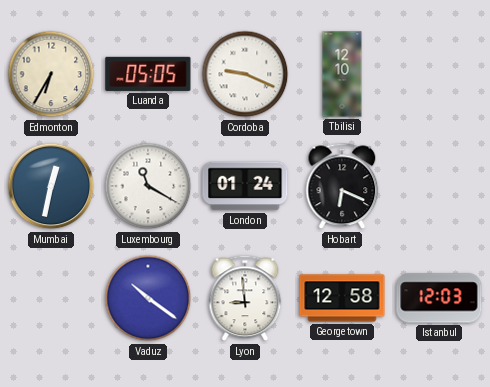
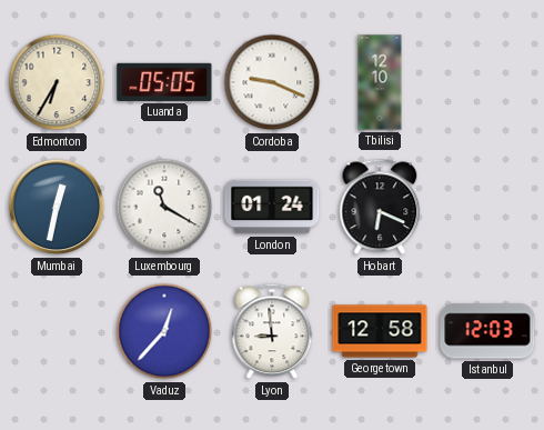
Vaduz: 10:21 -> 12:37
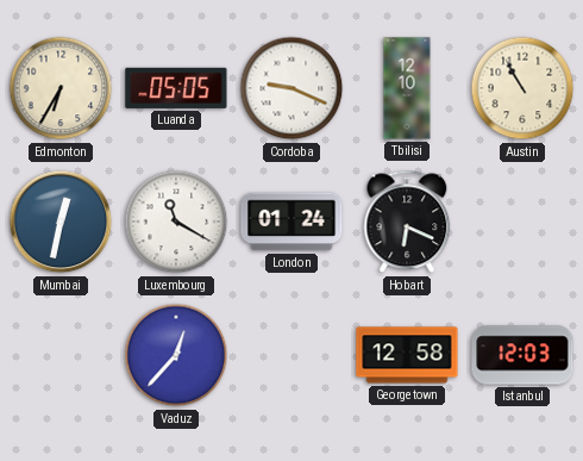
Austin: none -> 10:55
Lyon: 8:59 -> none
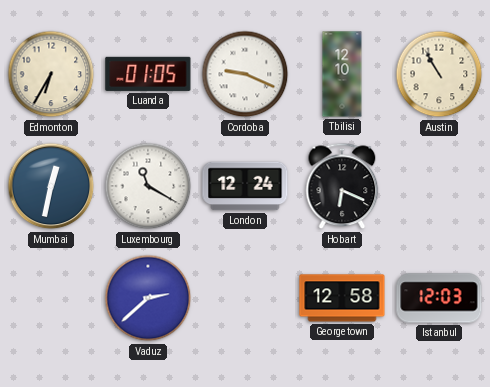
Luanda: 05:05 -> 01:05
London: 01:24 -> 12:24
Vaduz: 12:37 -> 2:38
